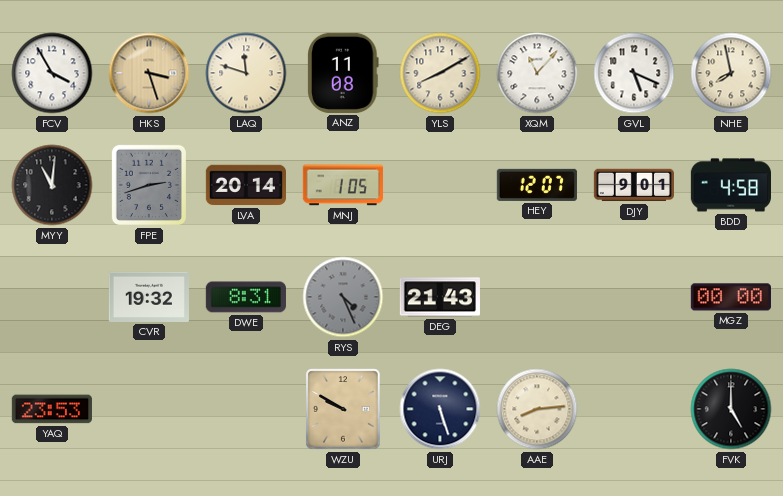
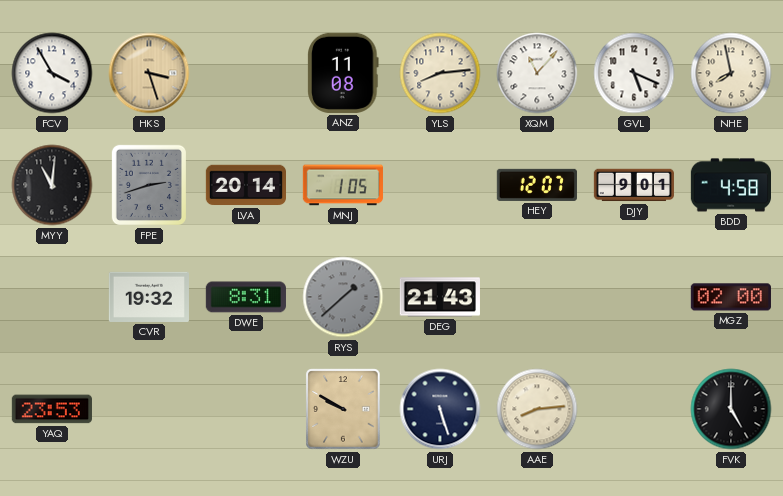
LAQ: 11:48 -> none
YLS: 8:10 -> 8:14
RYS: 4:26 -> 1:38
MGZ: 00:00 -> 02:00
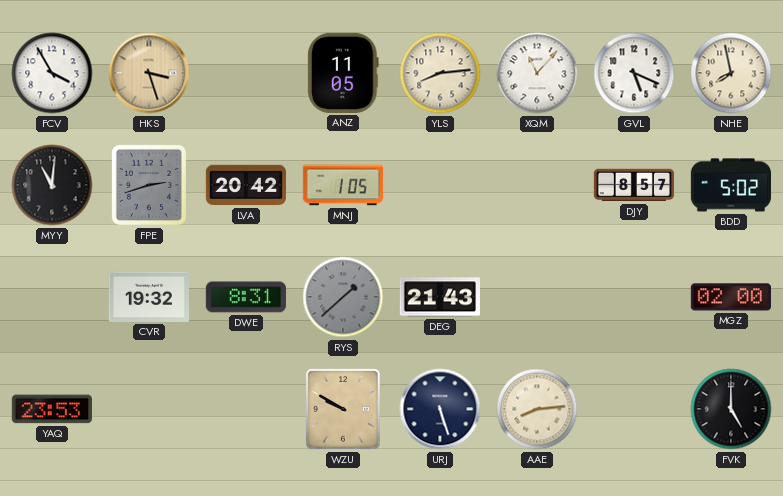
ANZ: 11:08 -> 11:05
LVA: 20:14 -> 20:42
HEY: 12:07 -> none
DJY: 9:01 -> 8:57
BDD: 4:58 -> 5:02
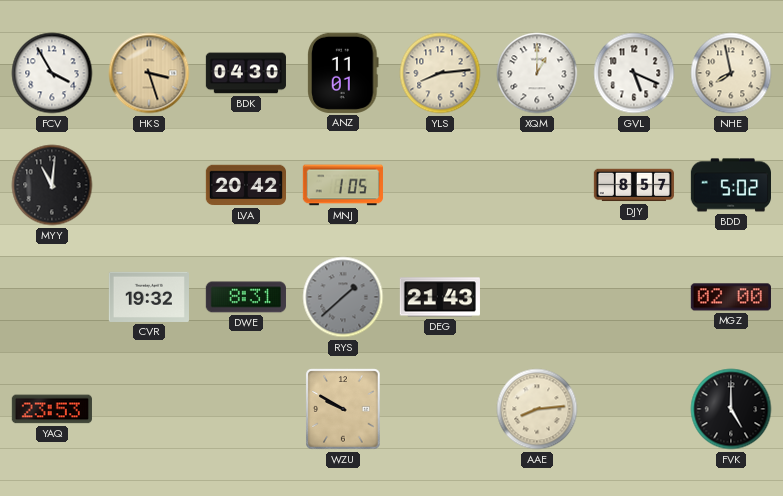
BDK: none -> 04:30
ANZ: 11:05 -> 11:01
XQM: 11:07 -> 1:00
FPE: 2:42 -> none
URJ: 5:27 -> none
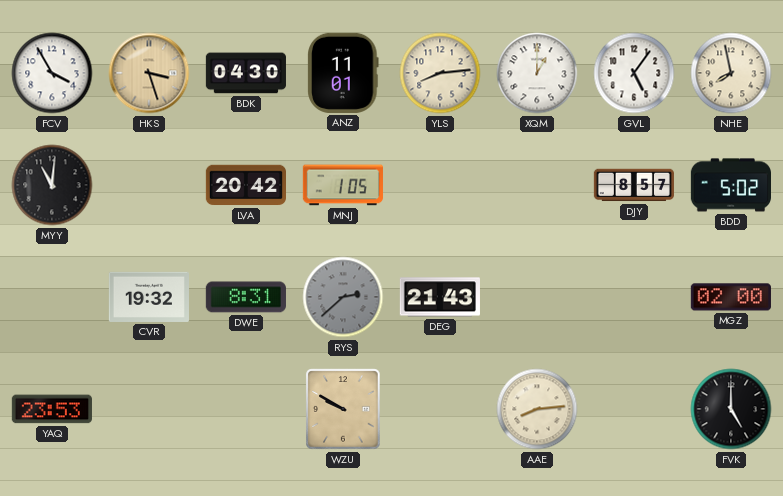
GVL: 5:19 -> 5:06
RYS: 1:38 -> 2:38
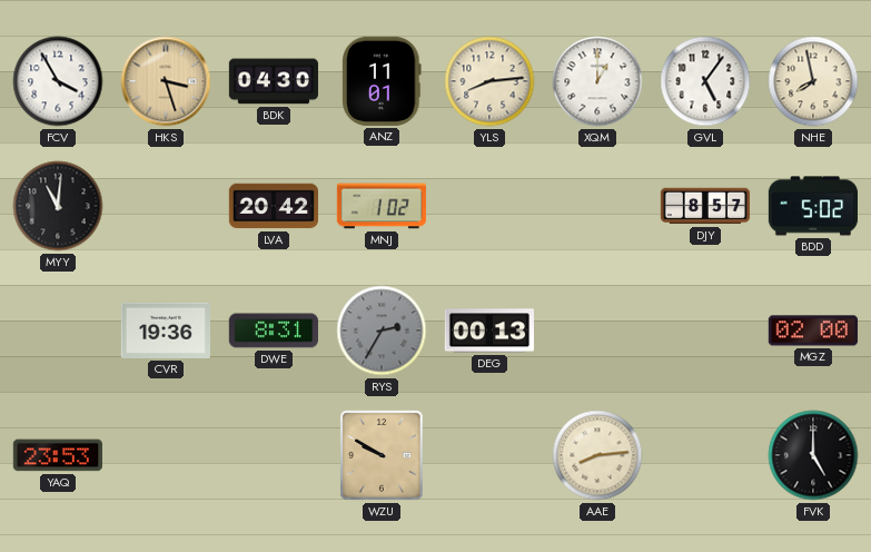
MNJ: 1:05 -> 1:02
CVR: 19:32 -> 19:36
RYS: 2:38 -> 2:35
DEG: 21:43 -> 00:13
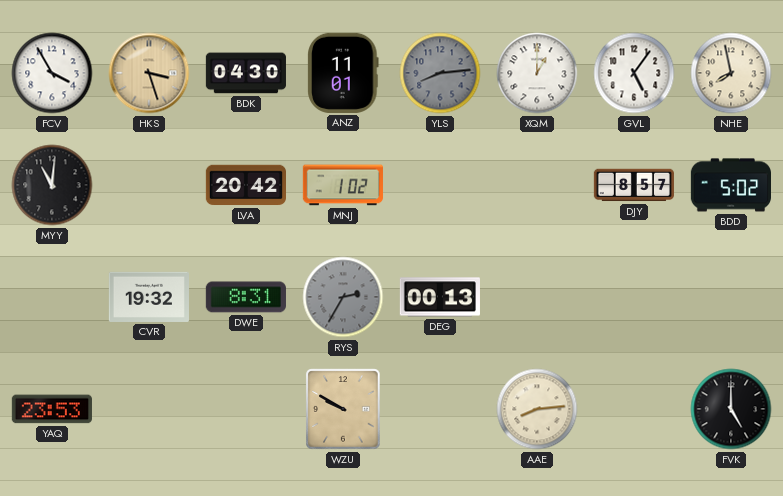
YLS dial: cream -> grey
CVR: 19:36 -> 19:32
MGZ: 02:00 -> none
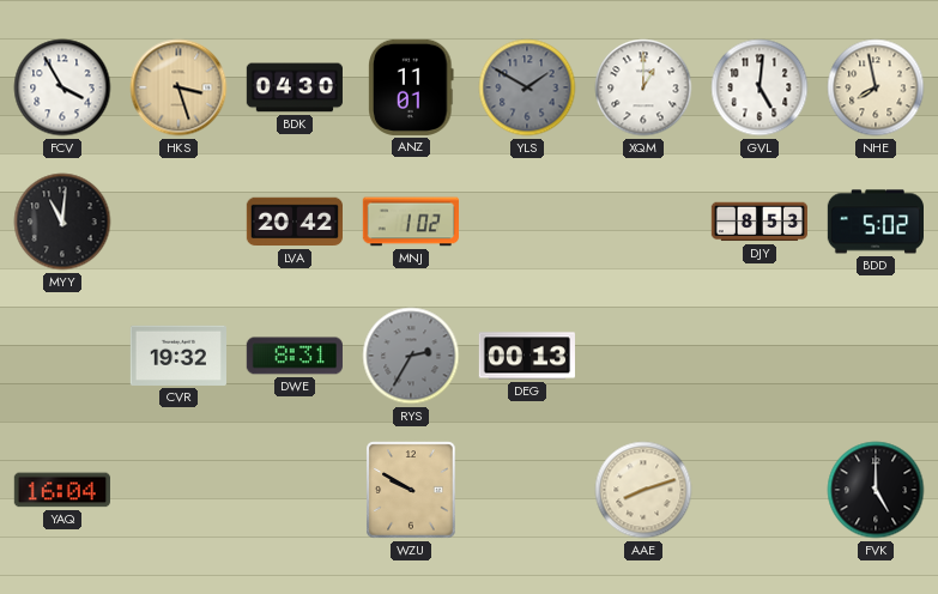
YLS: 8:14 -> 1:50
GVL: 5:06 -> 5:01
DJY: 8:57 -> 8:53
YAQ: 23:53 -> 16:04
AAE: 8:14 -> 8:12
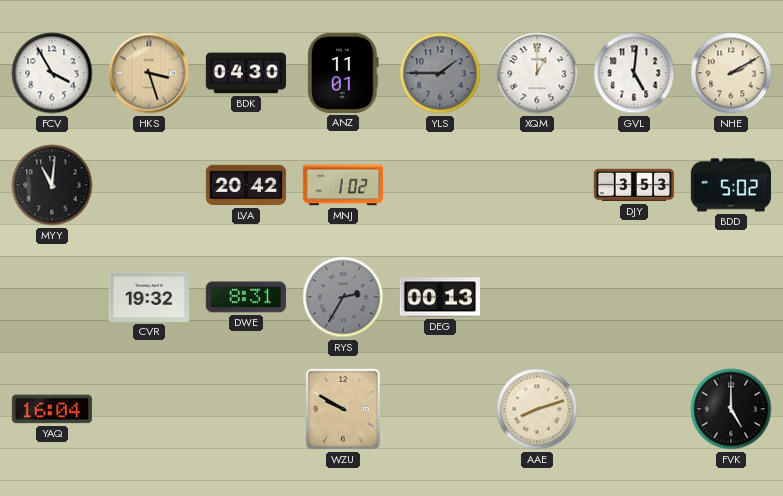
YLS: 1:50 -> 1:45
NHE: 7:58 -> 2:10
DJY: 8:53 -> 3:53
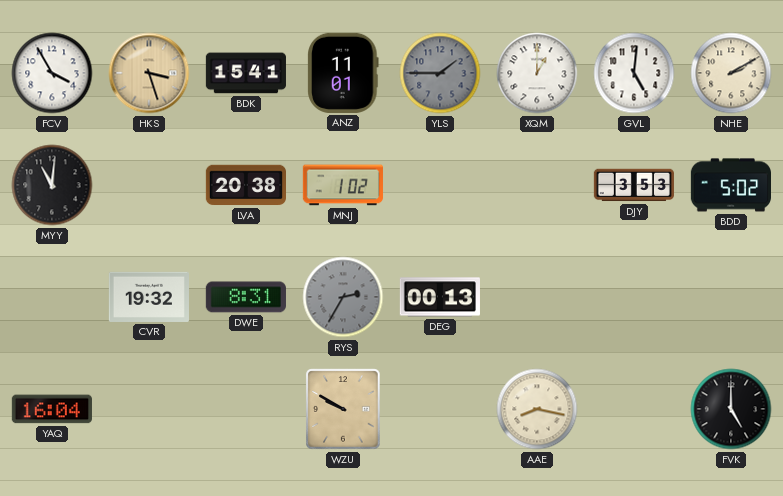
BDK: 04:30 -> 15:41
LVA: 20:42 -> 20:38
AAE: 8:12 -> 8:17
